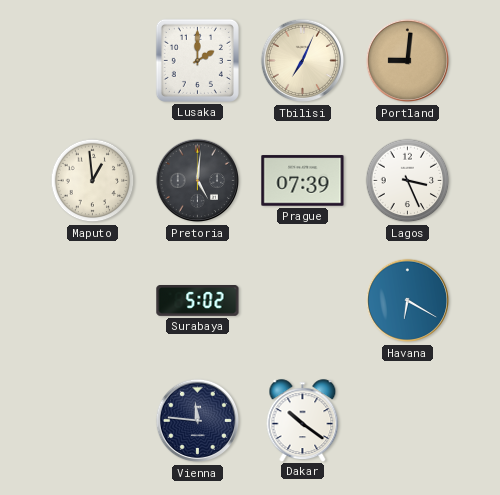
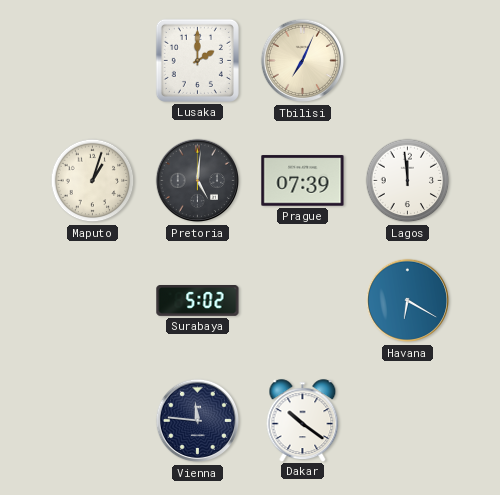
Portland: 9:01 -> none
Maputo: 12:59 -> 1:03
Lagos: 3:26 -> 11:59
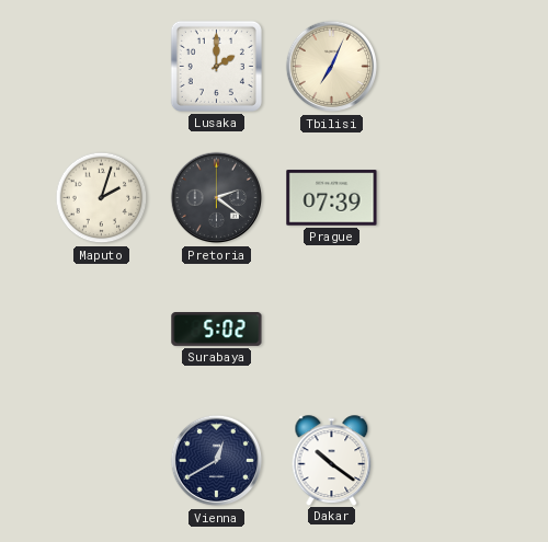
Maputo: 1:03 -> 2:03
Pretoria: 5:01 -> 2:21
Lagos: 11:59 -> none
Havana: 6:20 -> none
Vienna: 11:46 -> 12:40
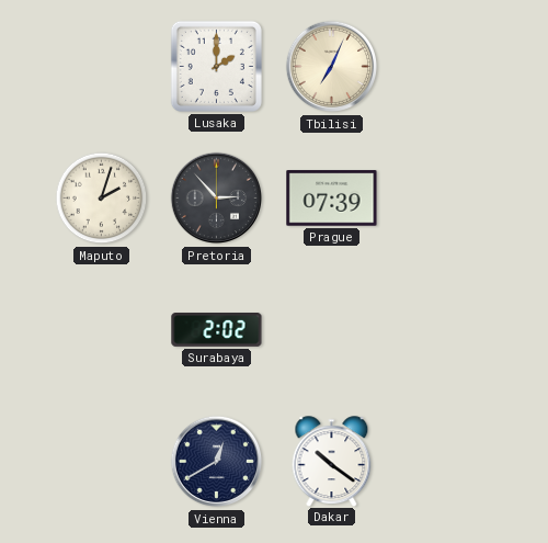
Pretoria: 2:21 -> 2:53
Surabaya: 5:02 -> 2:02
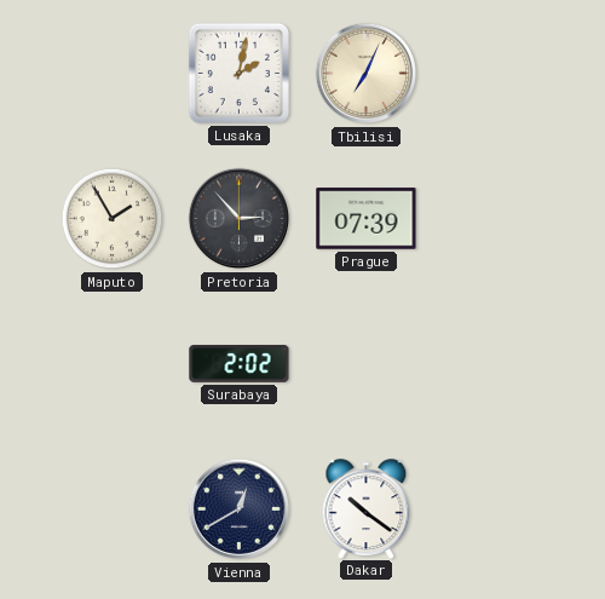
Lusaka: 2:00 -> 2:02
Maputo: 2:03 -> 1:55
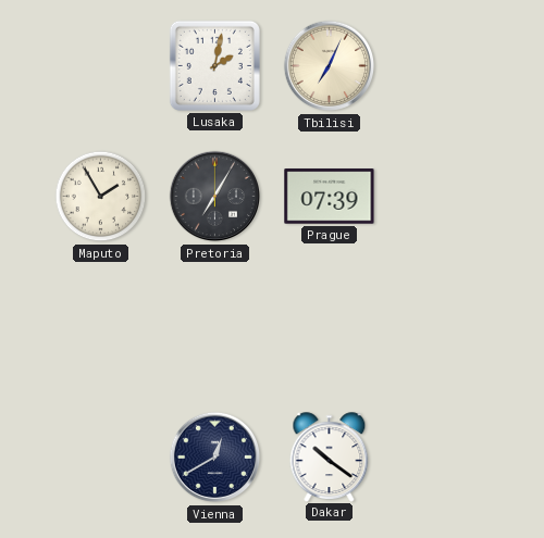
Pretoria: 2:53 -> 7:05
Surabaya: 2:02 -> none
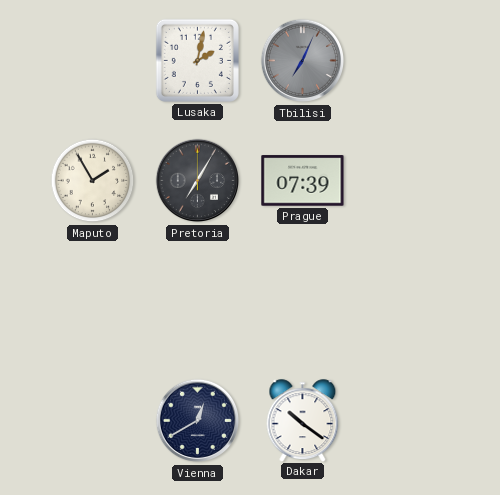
Tbilisi dial: cream -> grey
